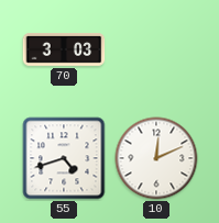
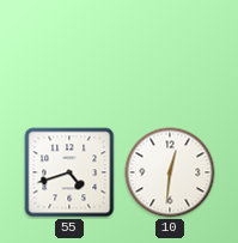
70: 3:03 -> none
10: 12:11 -> 12:31
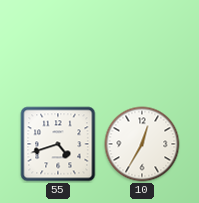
10: 12:31 -> 12:35
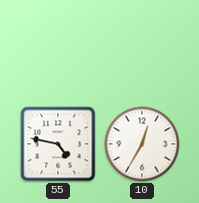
55: 4:42 -> 4:47
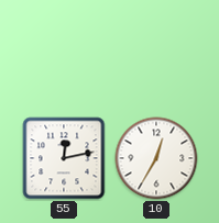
55: 4:47 -> 12:13
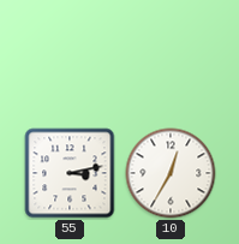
55: 12:13 -> 3:13
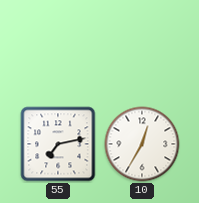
55: 3:13 -> 7:13
